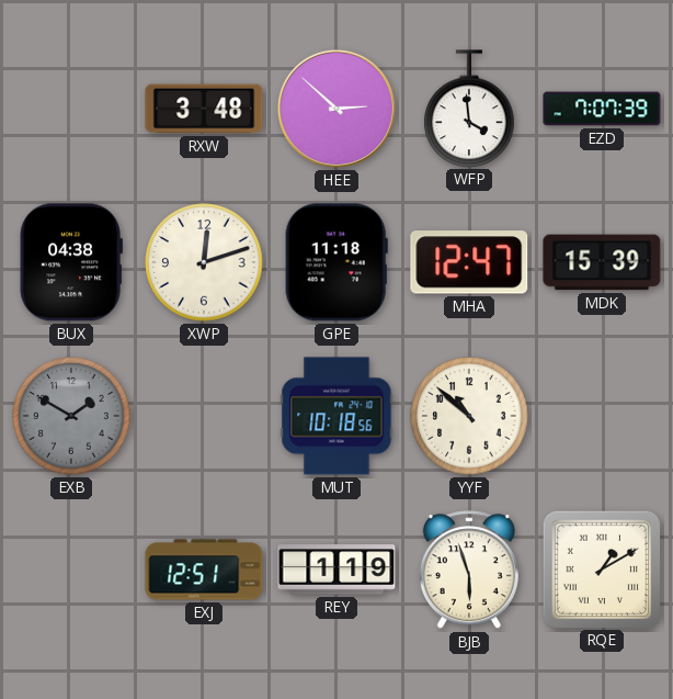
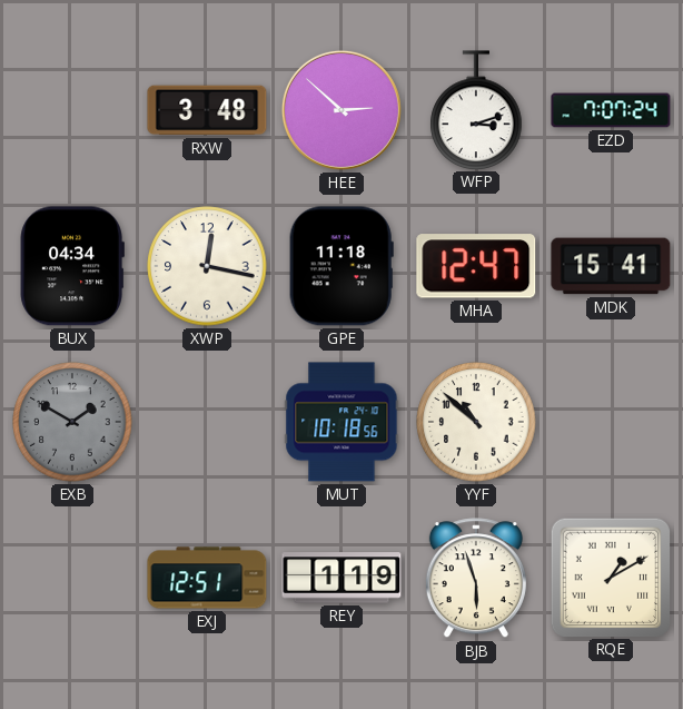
WFP: 3:59 -> 3:12
EZD: 7:07:39 -> 7:07:24
BUX: 04:38 -> 04:34
XWP: 12:12 -> 12:17
MDK: 15:39 -> 15:41
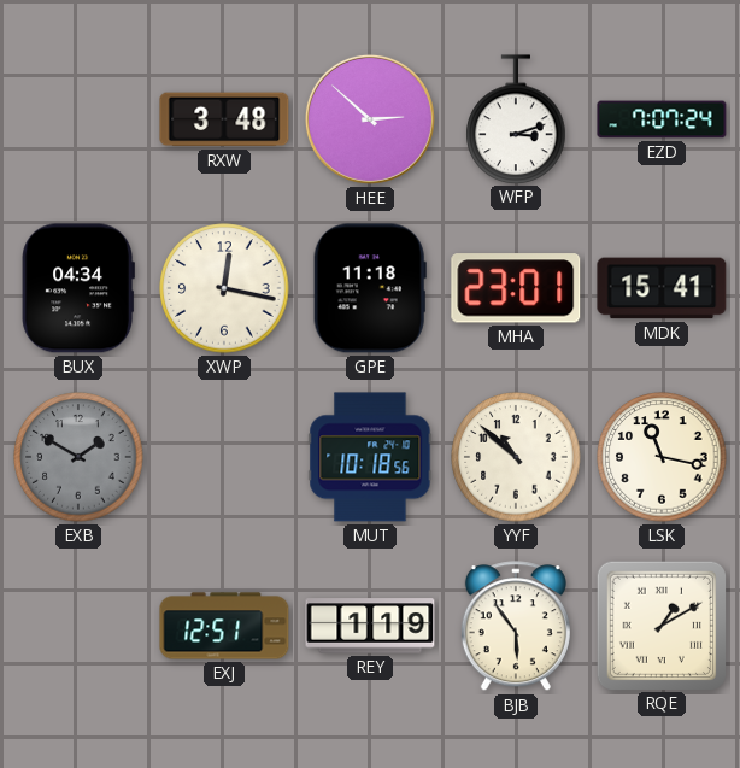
MHA: 12:47 -> 23:01
LSK: none -> 11:17
BJB: 5:57 -> 5:54
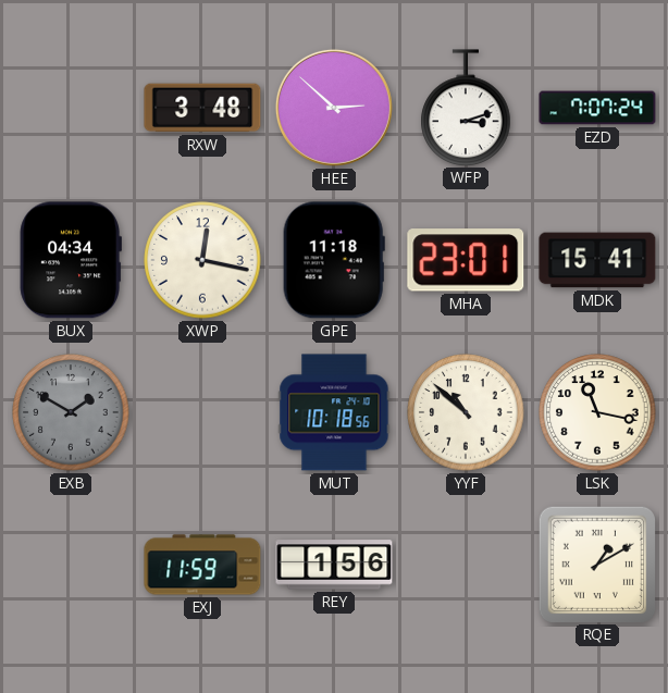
EXJ: 12:51 -> 11:59
REY: 1:19 -> 1:56
BJB: 5:54 -> none
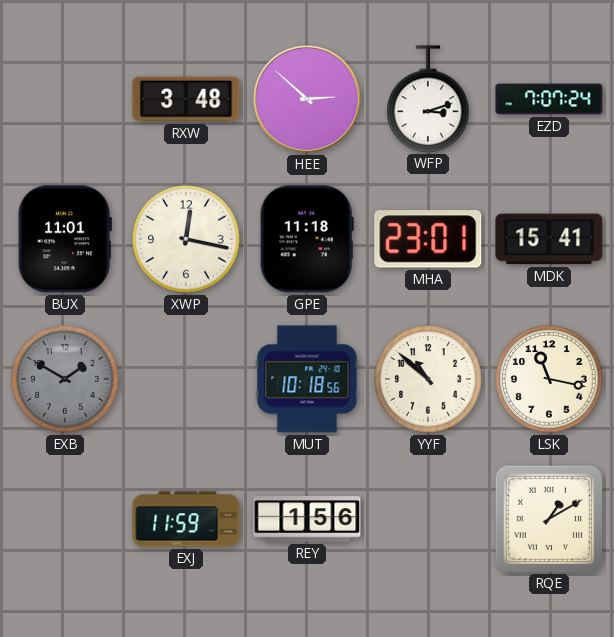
BUX: 04:34 -> 11:01
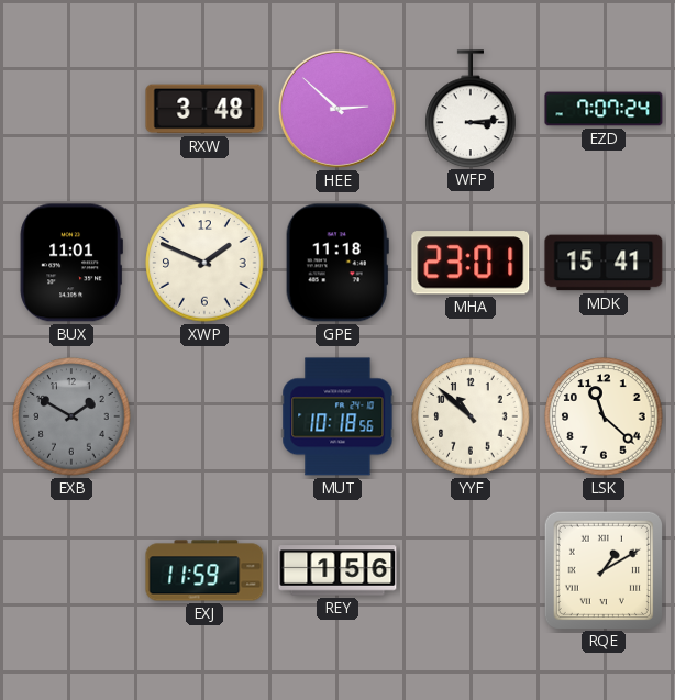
WFP: 3:12 -> 3:14
XWP: 12:17 -> 1:49
LSK: 11:17 -> 11:22
